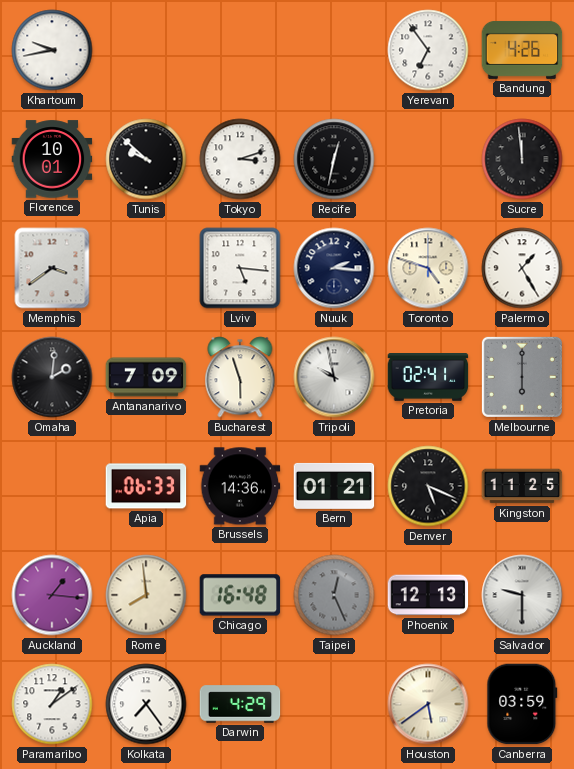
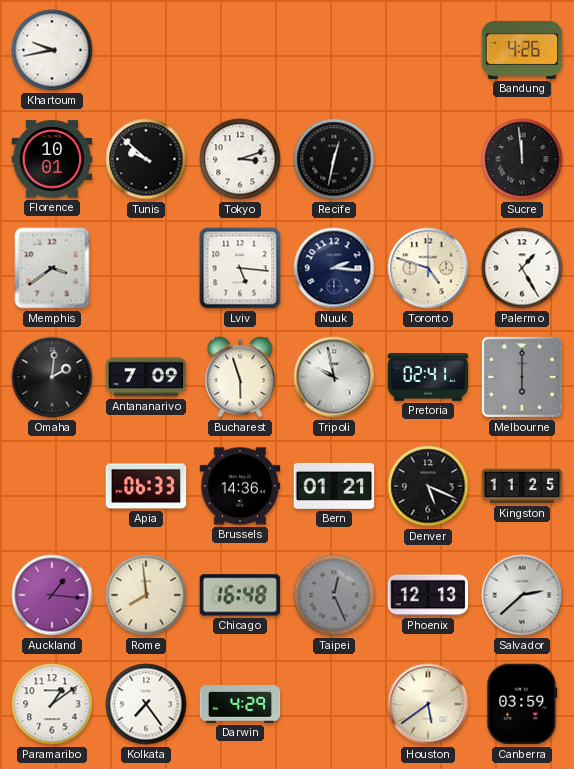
Yerevan: 6:54 -> none
Salvador: 9:30 -> 2:38
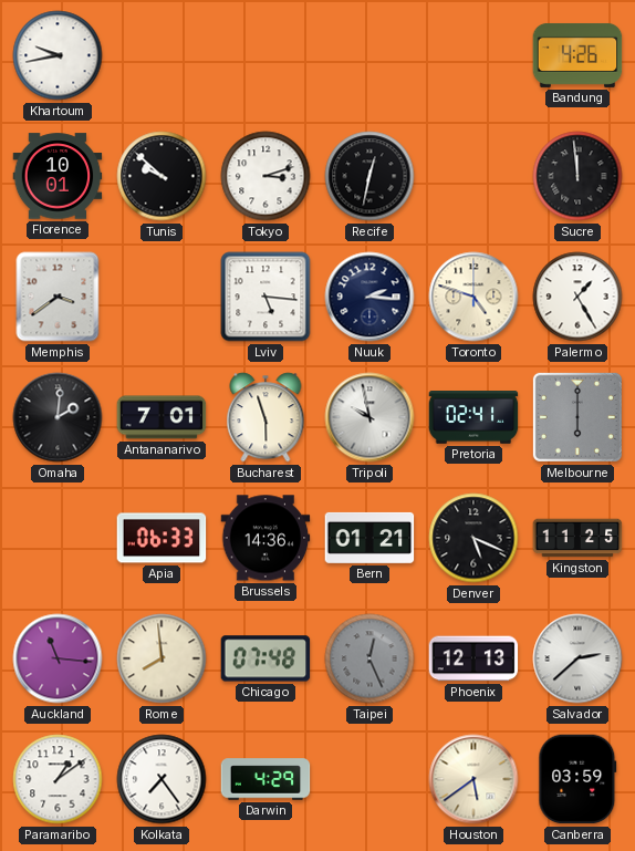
Antananarivo: 7:09 -> 7:01
Auckland: 1:16 -> 11:16
Chicago: 16:48 -> 07:48
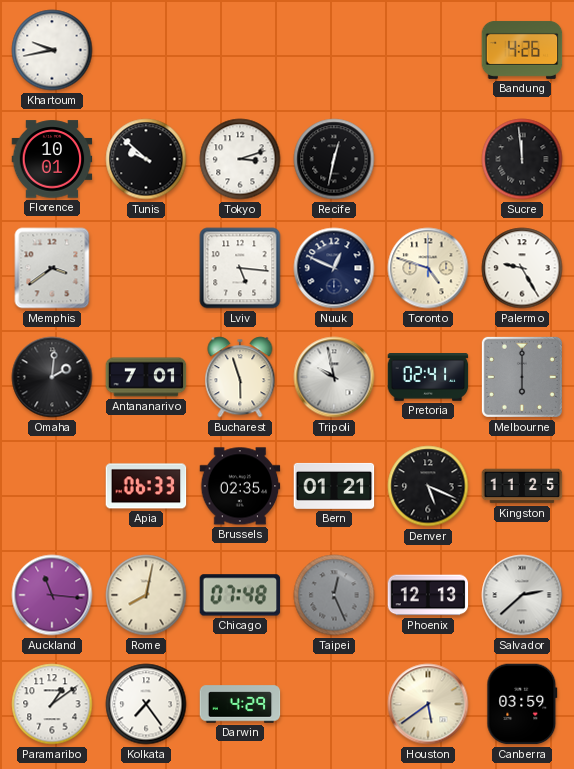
Nuuk: 2:16 -> 12:49
Palermo: 1:25 -> 9:25
Brussels: 14:36 -> 02:35
Rome: 7:59 -> 8:02
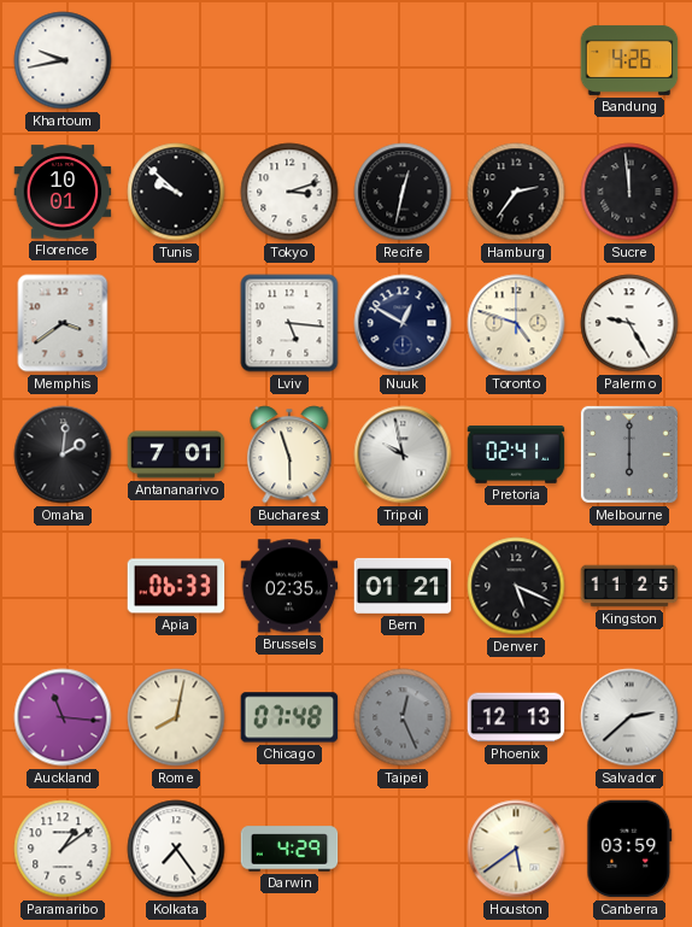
Hamburg: none -> 2:36
Nuuk: 12:49 -> 12:50
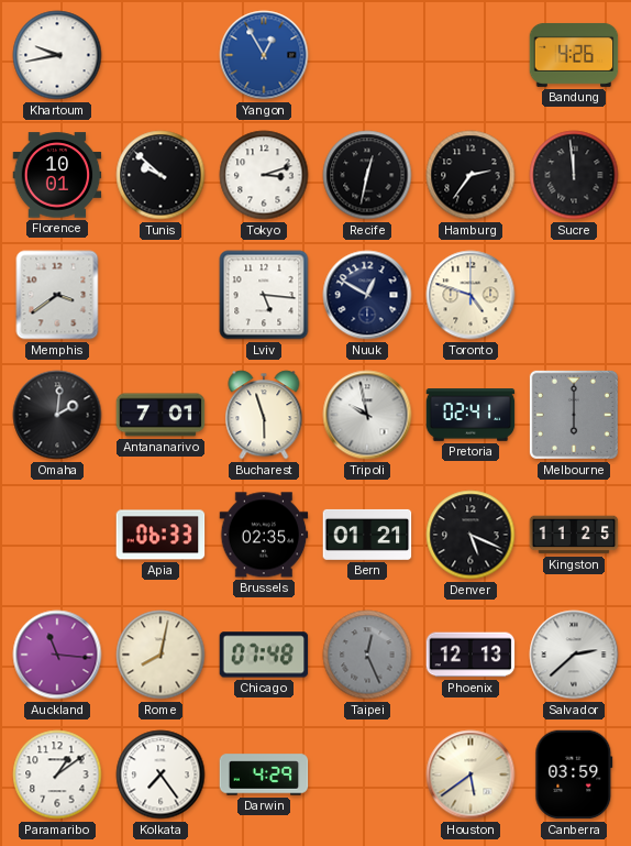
Yangon: none -> 12:55
Palermo: 9:25 -> none
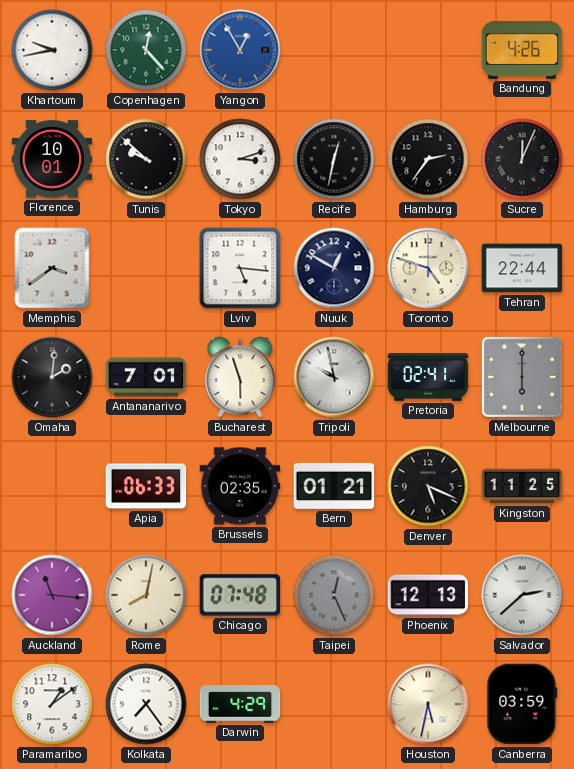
Copenhagen: none -> 12:23
Sucre: 11:59 -> 12:04
Tehran: none -> 22:44
Houston: 5:39 -> 5:32
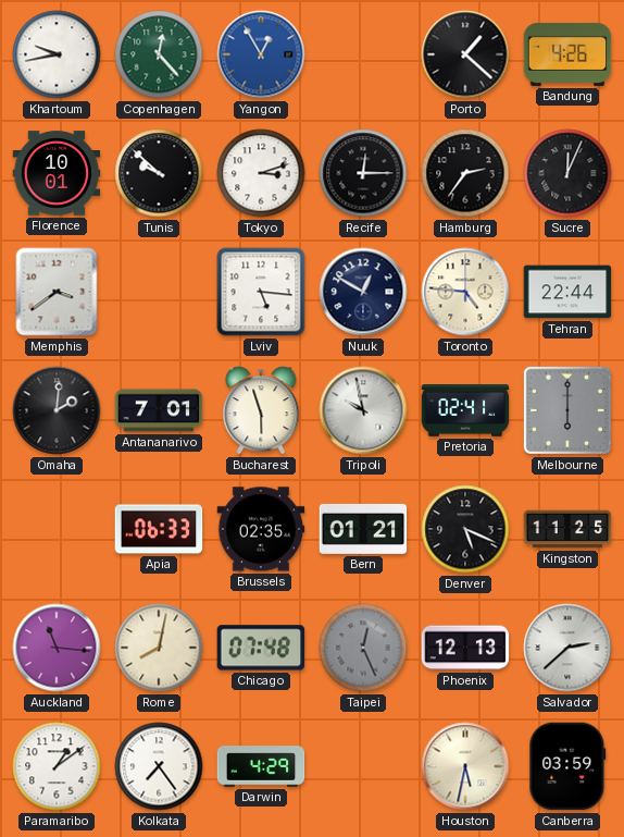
Porto: none -> 1:22
Recife: 12:32 -> 12:15
Toronto: 4:48 -> 4:46
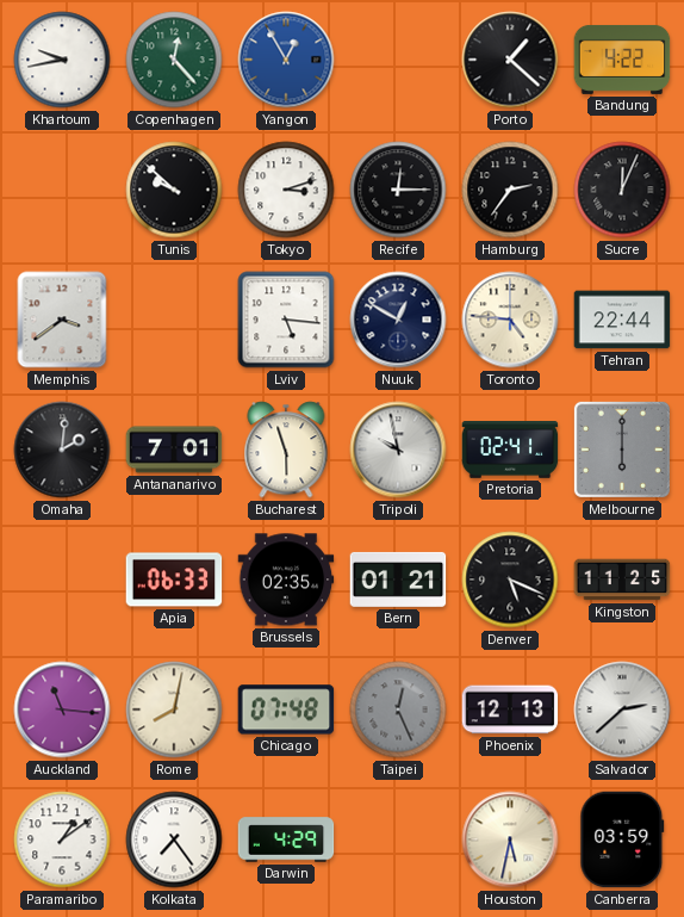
Bandung: 4:26 -> 4:22
Florence: 10:01 -> none
